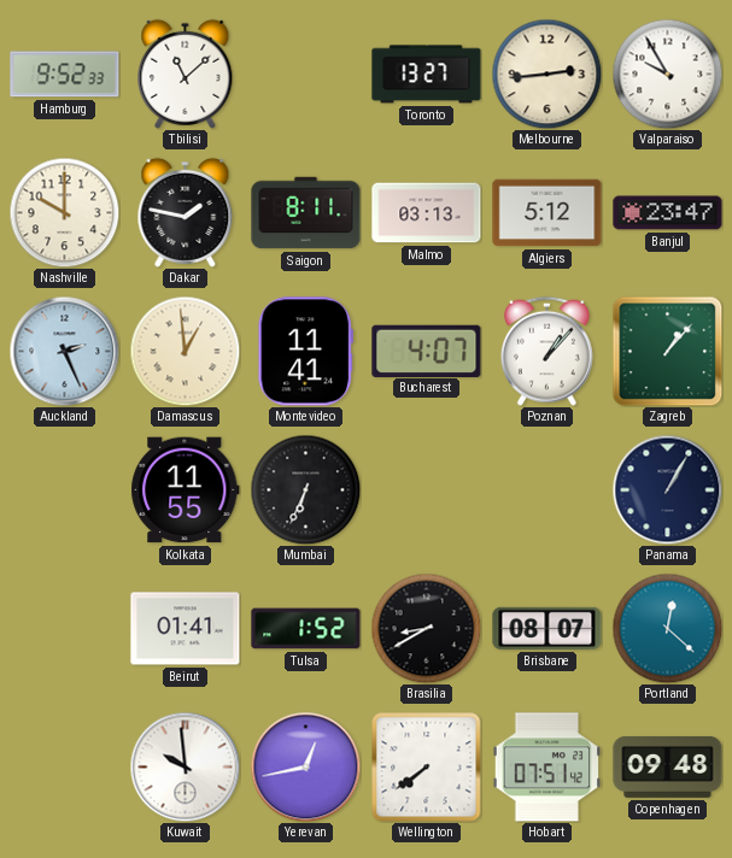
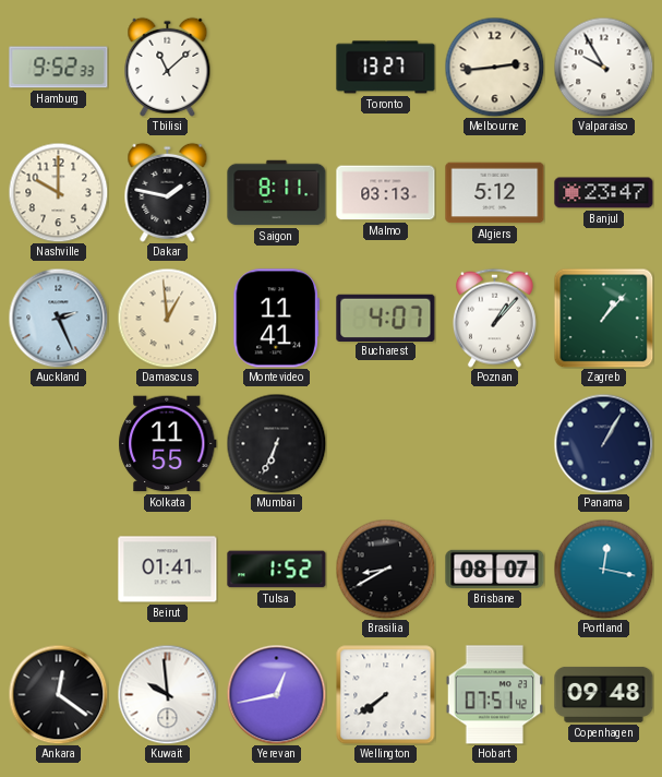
Portland: 12:22 -> 12:17
Ankara: none -> 12:21
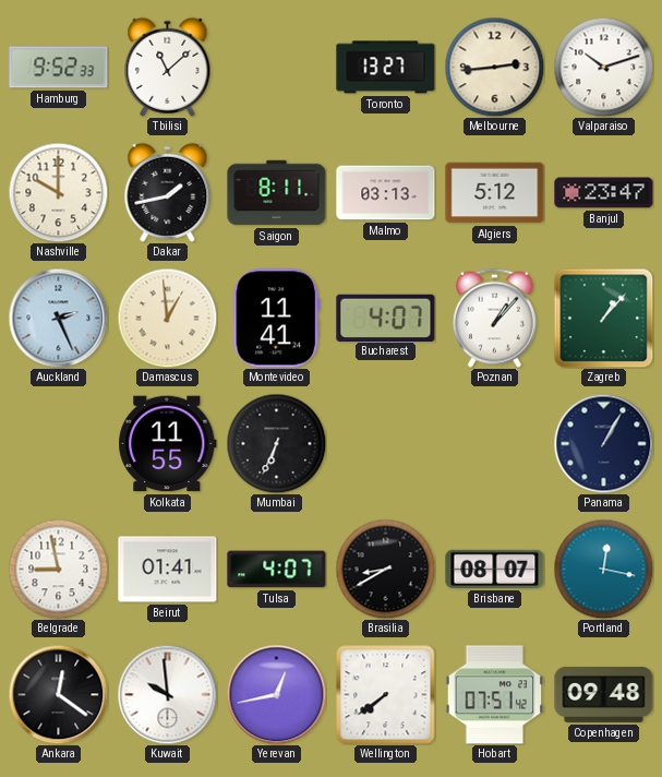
Valparaiso: 9:55 -> 10:12
Dakar: 1:47 -> 1:43
Belgrade: none -> 8:58
Tulsa: 1:52 -> 4:07
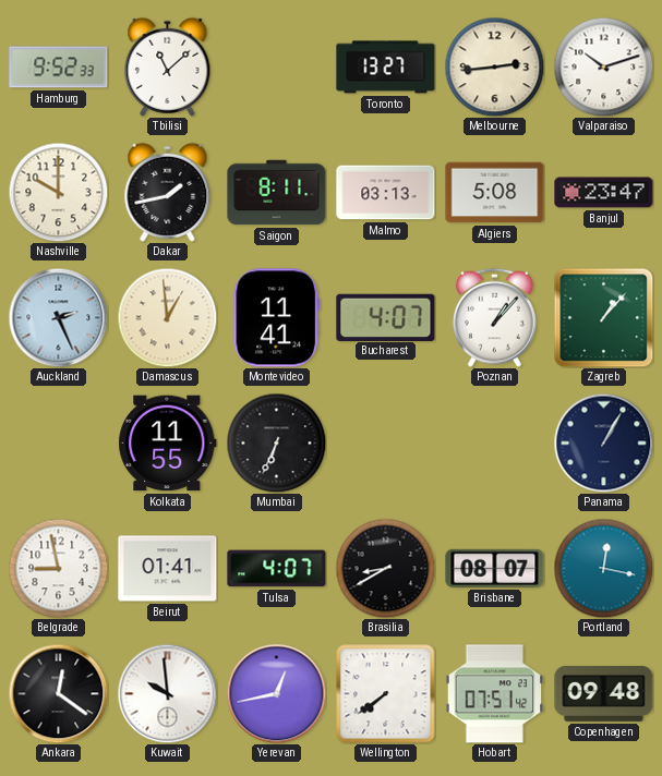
Algiers: 5:12 -> 5:08
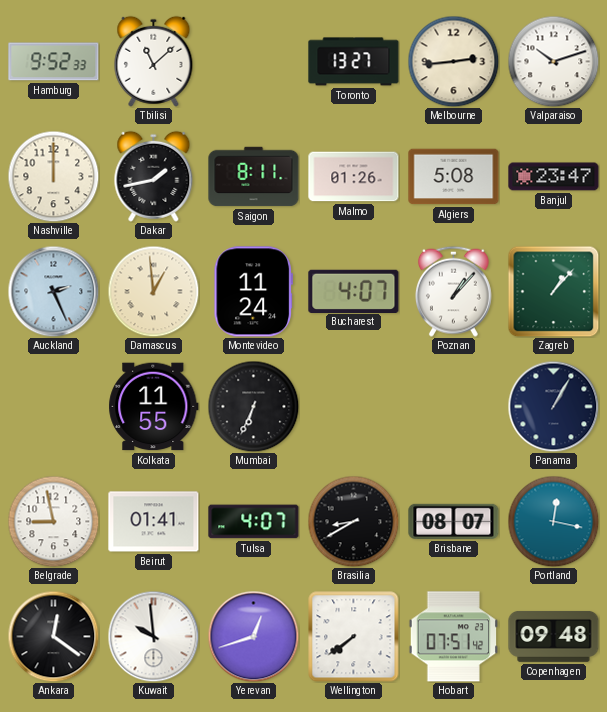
Nashville: 10:00 -> 12:00
Malmo: 03:13 -> 01:26
Montevideo: 11:41 -> 11:24
Yerevan: 12:43 -> 12:42
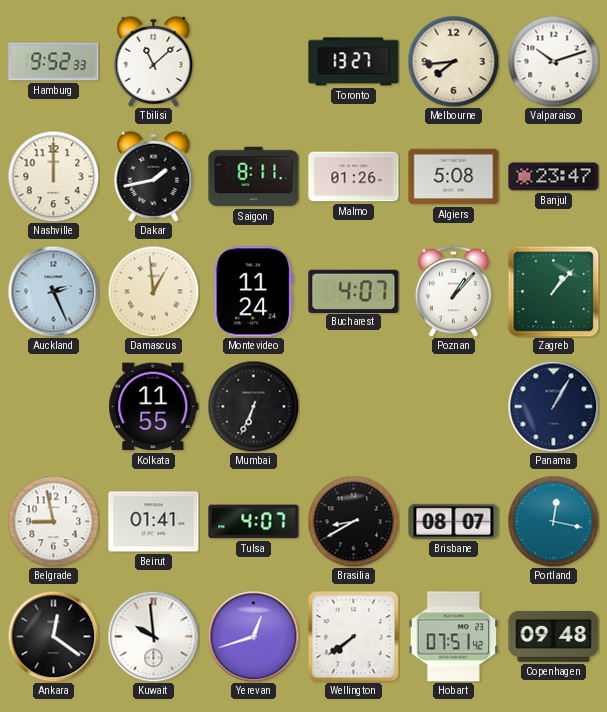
Melbourne: 2:44 -> 7:44
